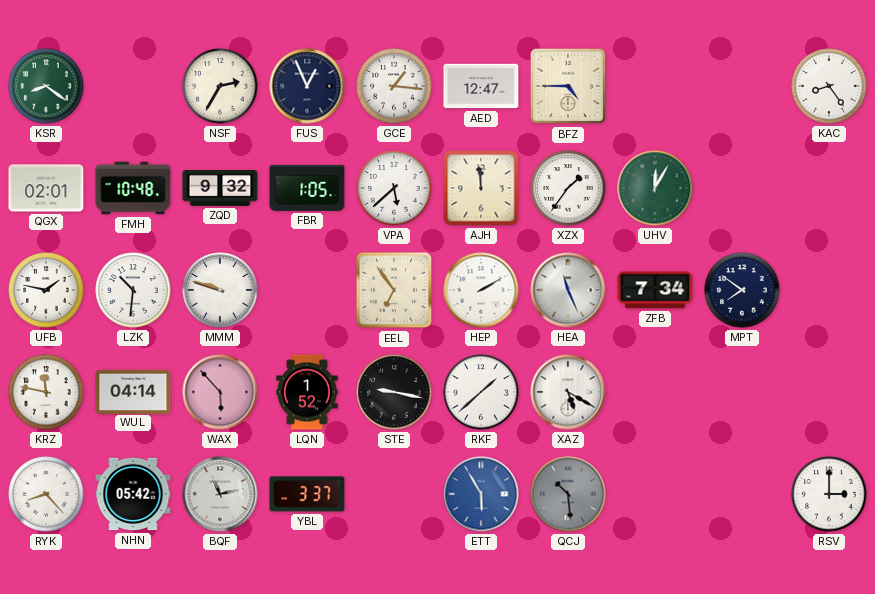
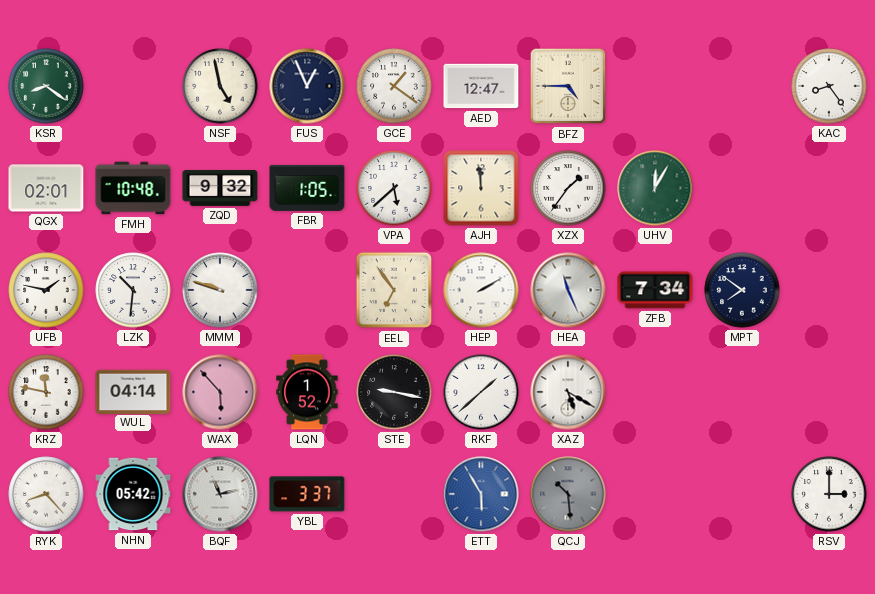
NSF: 2:35 -> 4:58
GCE: 1:16 -> 1:21
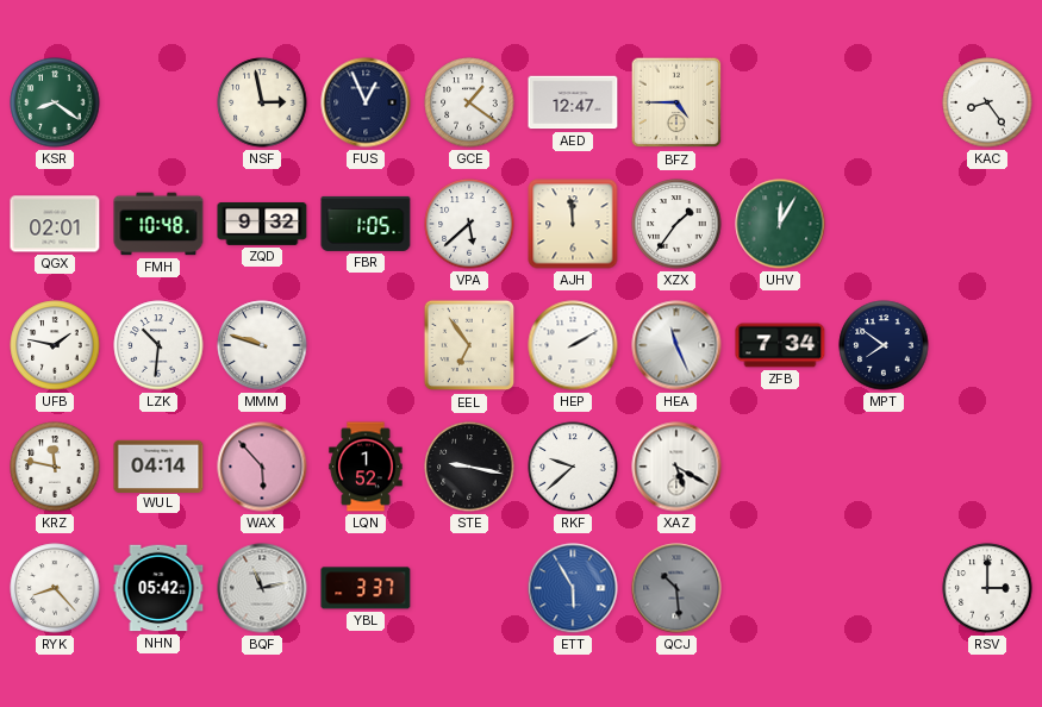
NSF: 4:58 -> 2:58
RKF: 1:38 -> 9:38
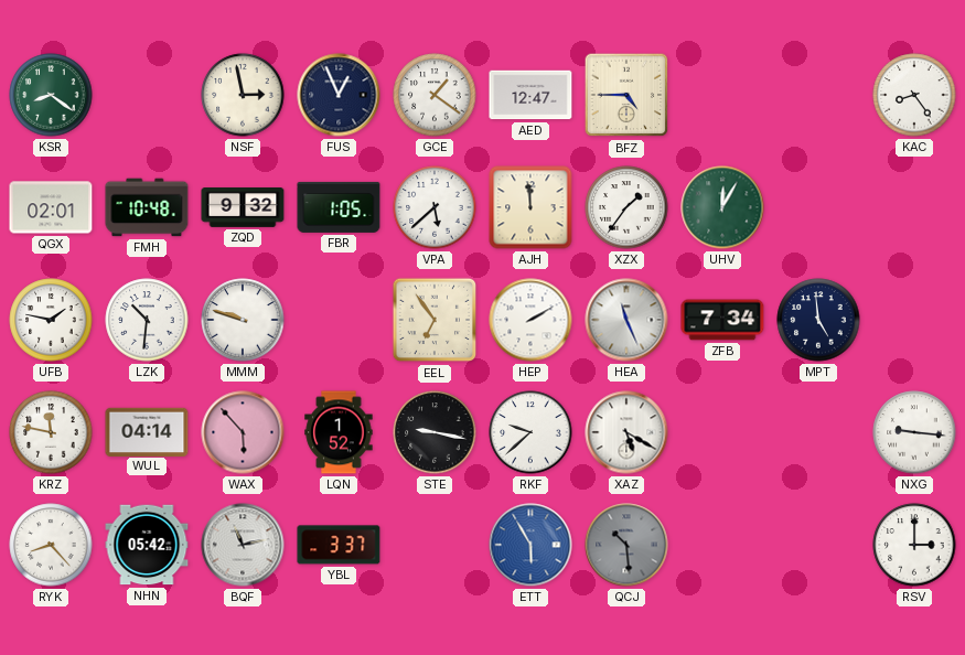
MPT: 7:51 -> 4:59
NXG: none -> 9:16
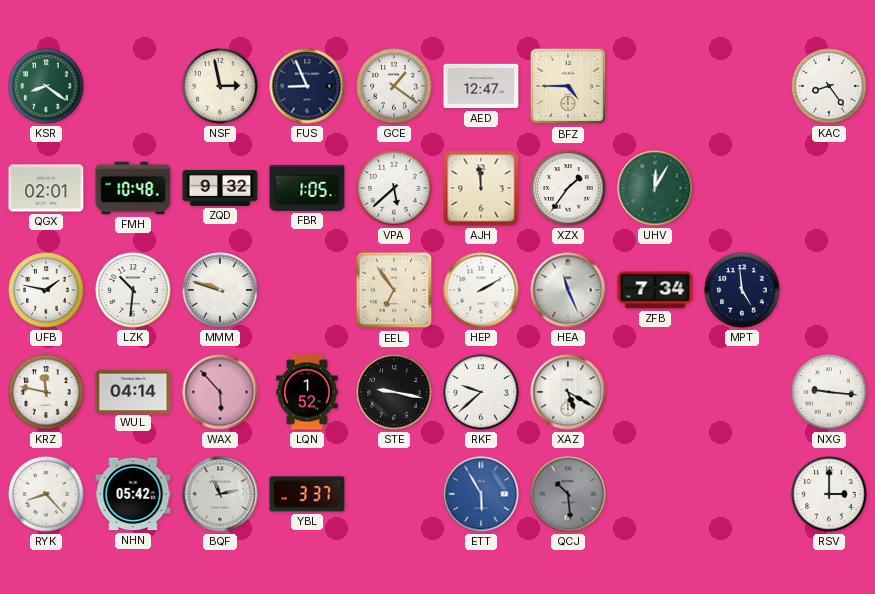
FUS: 12:56 -> 8:56
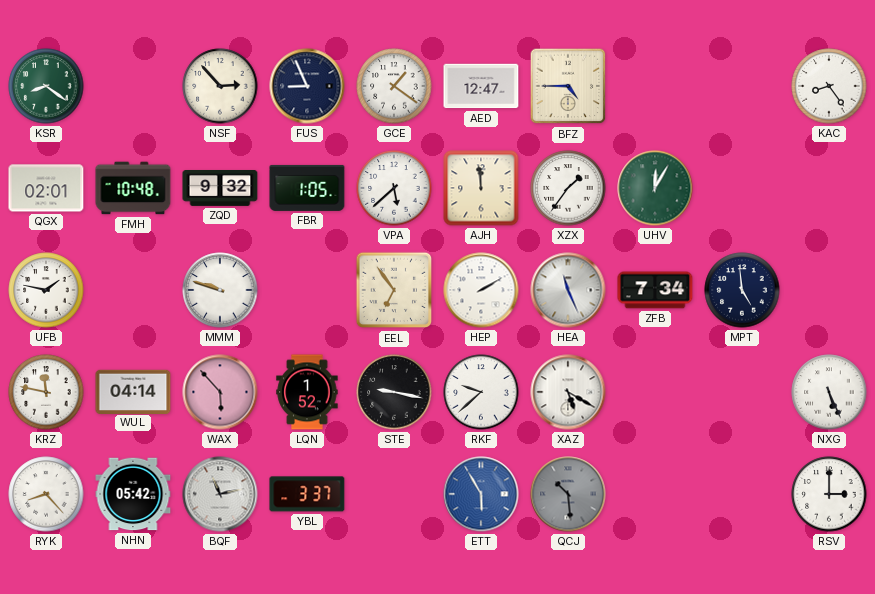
NSF: 2:58 -> 2:53
LZK: 10:31 -> none
NXG: 9:16 -> 5:26
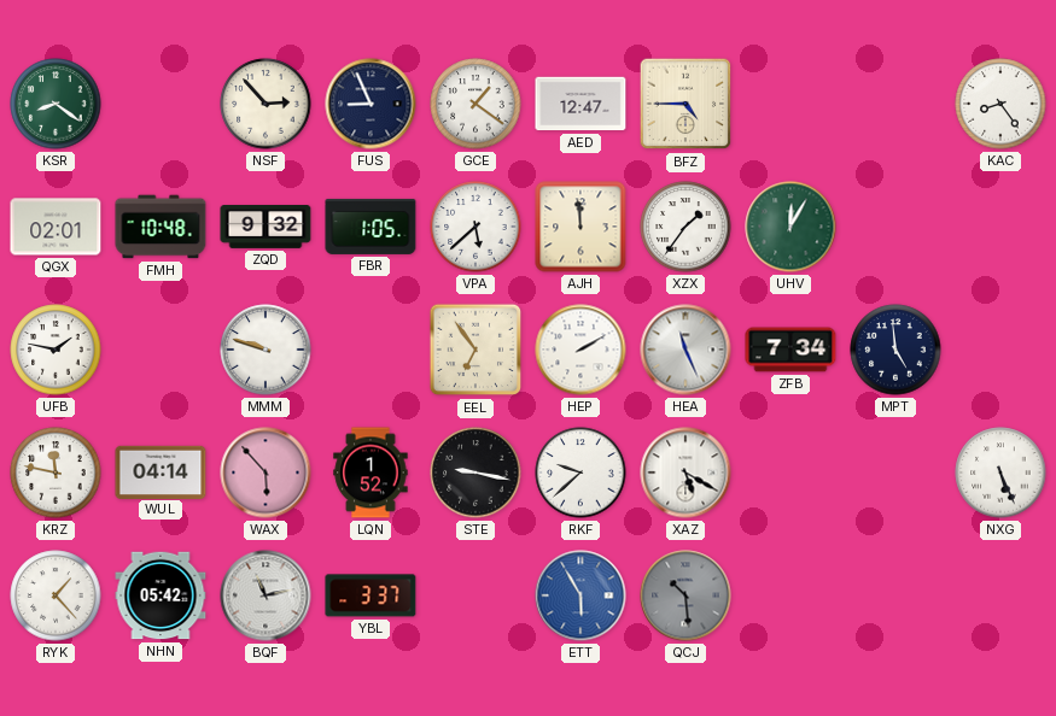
RYK: 8:23 -> 1:23
RSV: 3:00 -> none
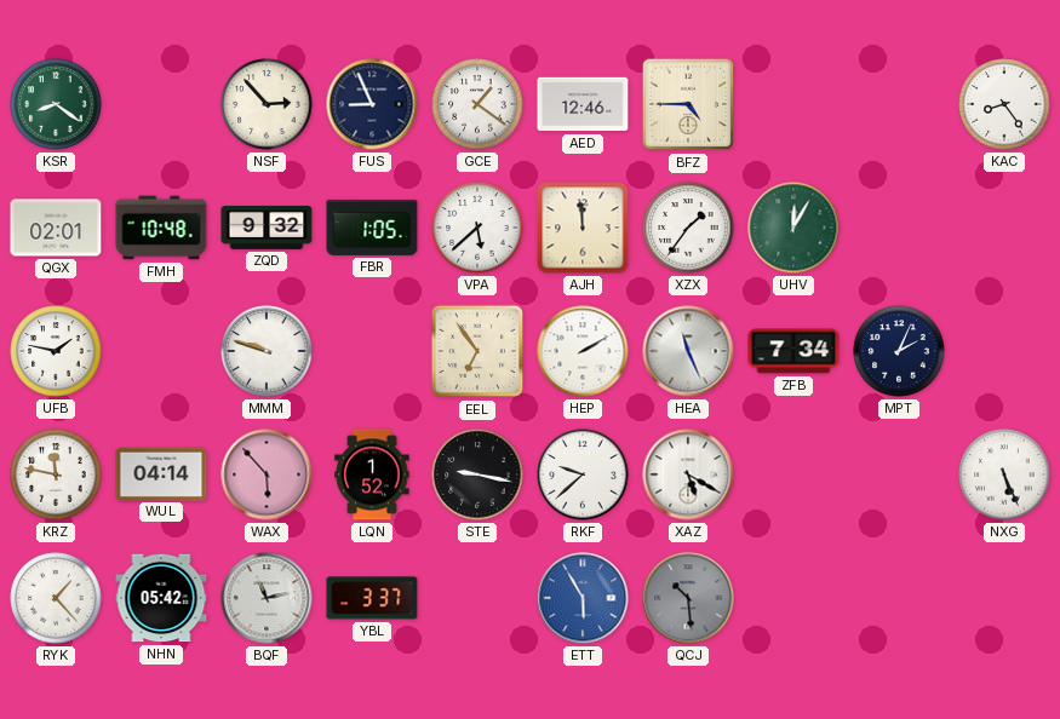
AED: 12:47 -> 12:46
MPT: 4:59 -> 2:04
